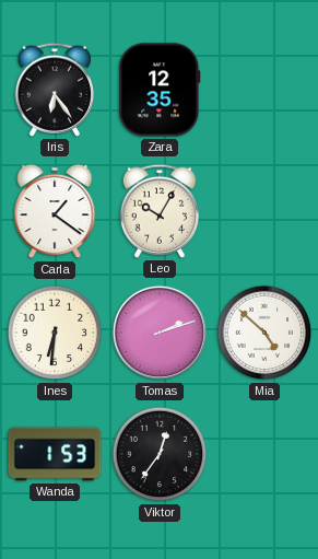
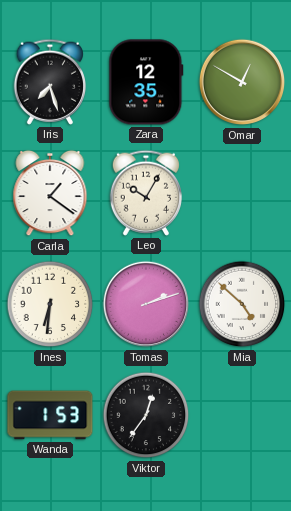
Iris: 6:24 -> 7:27
Omar: none -> 12:50
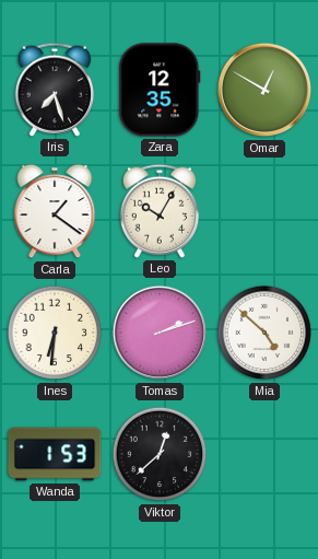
Viktor: 12:36 -> 12:38
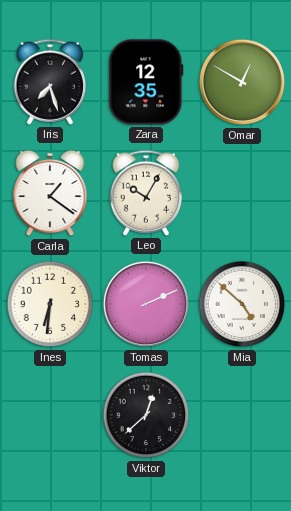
Tomas: 2:12 -> 2:11
Wanda: 1:53 -> none
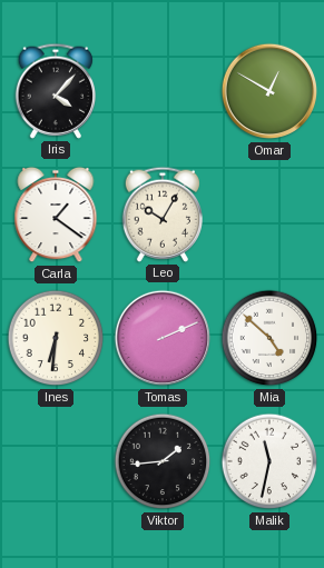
Iris: 7:27 -> 4:07
Zara: 12:35 -> none
Viktor: 12:38 -> 1:44
Malik: none -> 11:32
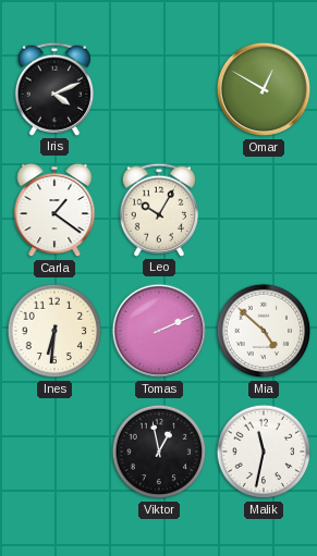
Iris: 4:07 -> 4:11
Viktor: 1:44 -> 12:58
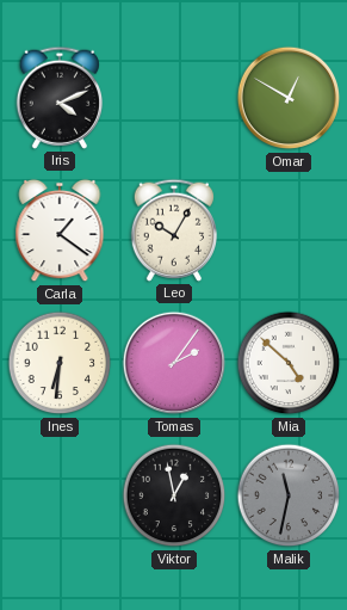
Tomas: 2:11 -> 2:06
Malik dial: white -> grey
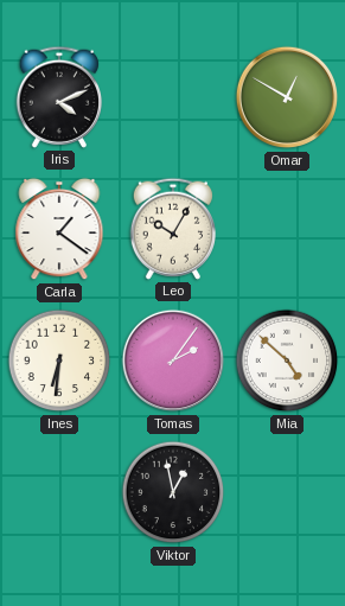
Malik: 11:32 -> none
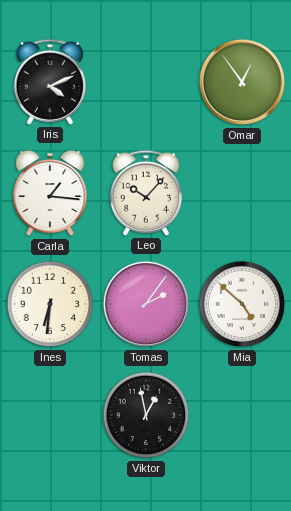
Omar: 12:50 -> 12:54
Carla: 1:21 -> 1:16
Leo: 10:05 -> 10:07
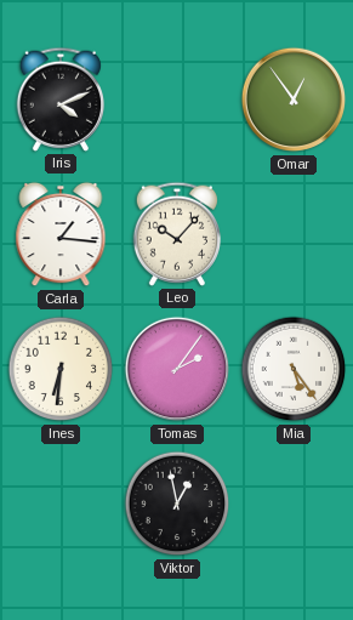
Mia: 4:52 -> 5:24
